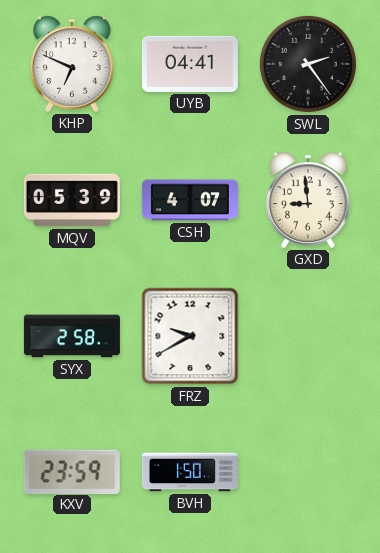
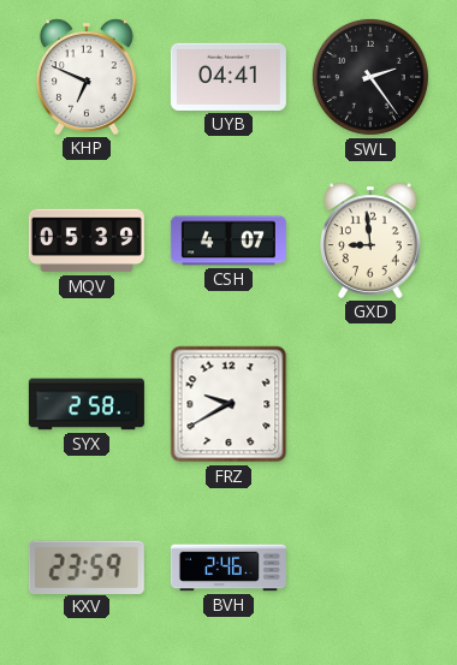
BVH: 1:50 -> 2:46
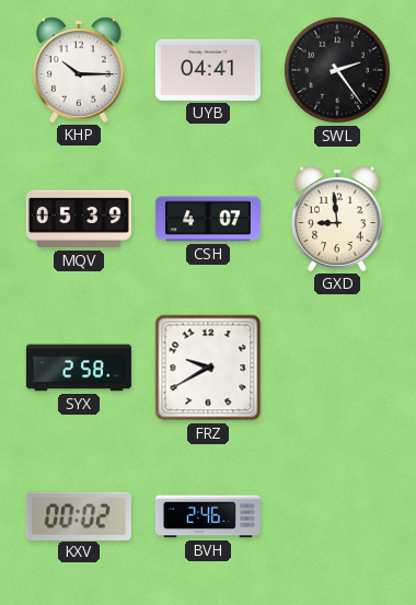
KHP: 6:49 -> 10:15
KXV: 23:59 -> 00:02
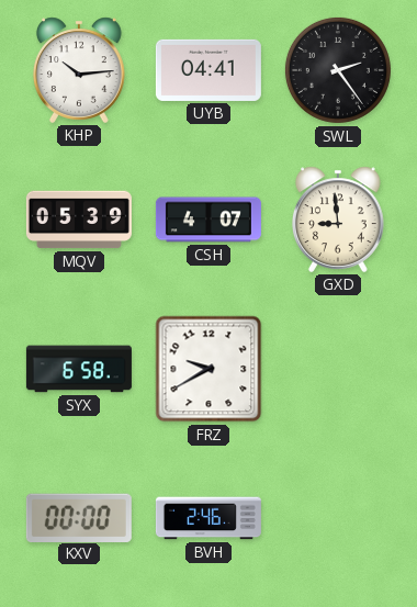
KHP: 10:15 -> 10:14
SYX: 2:58 -> 6:58
KXV: 00:02 -> 00:00
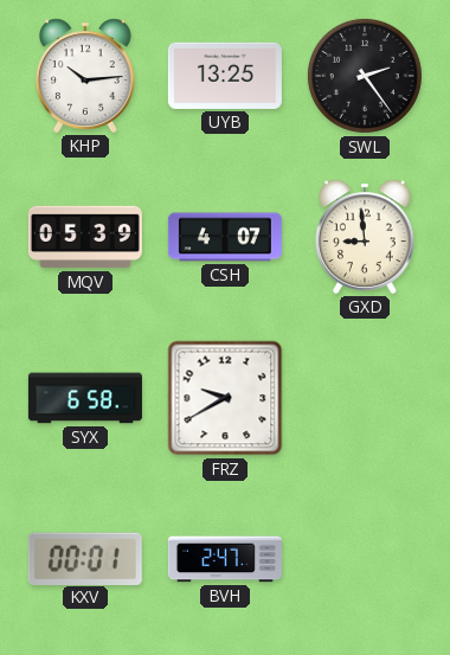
UYB: 04:41 -> 13:25
KXV: 00:00 -> 00:01
BVH: 2:46 -> 2:47
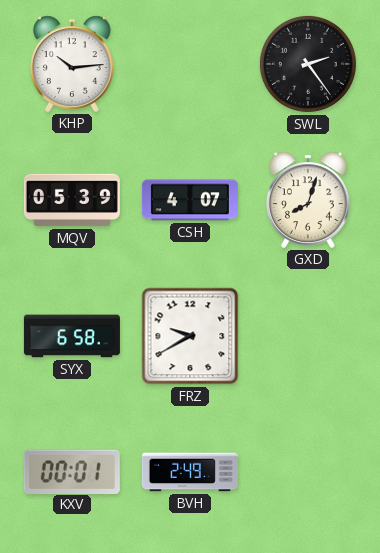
UYB: 13:25 -> none
GXD: 8:59 -> 8:03
BVH: 2:47 -> 2:49
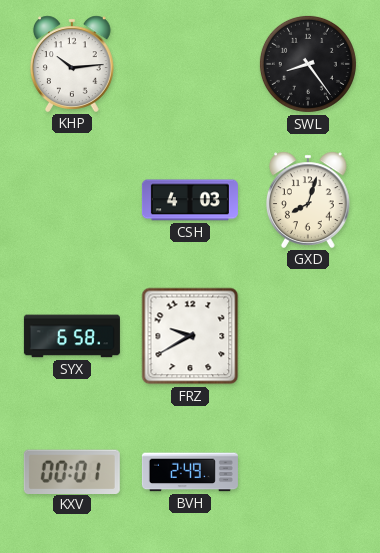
SWL: 2:24 -> 8:24
MQV: 05:39 -> none
CSH: 4:07 -> 4:03
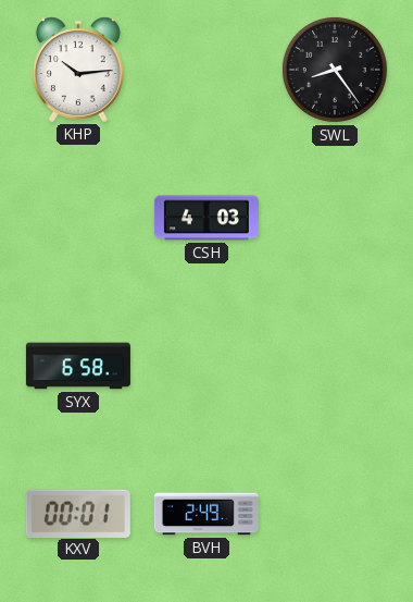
GXD: 8:03 -> none
FRZ: 9:40 -> none
